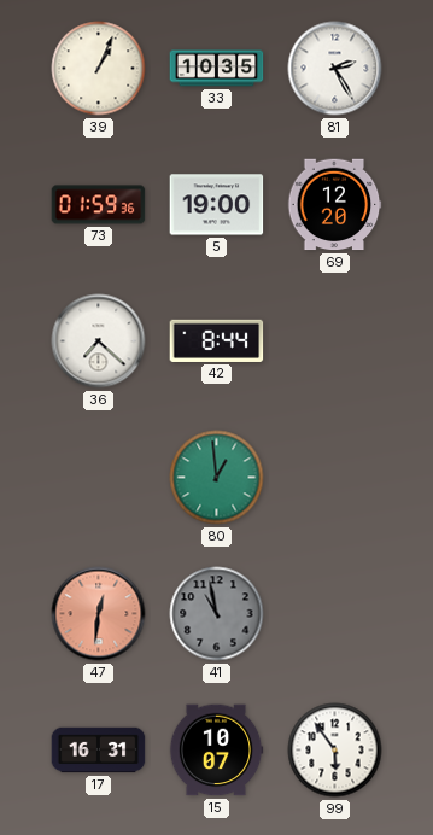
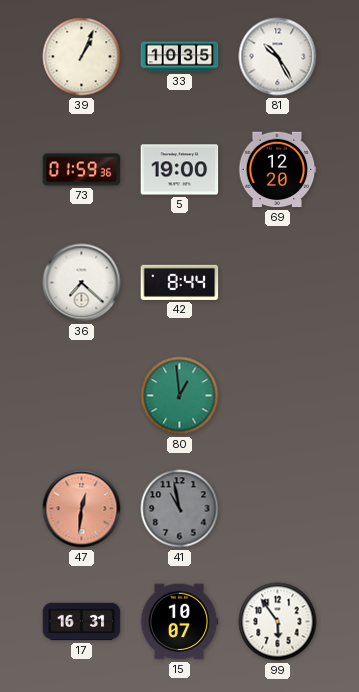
81: 2:25 -> 10:25
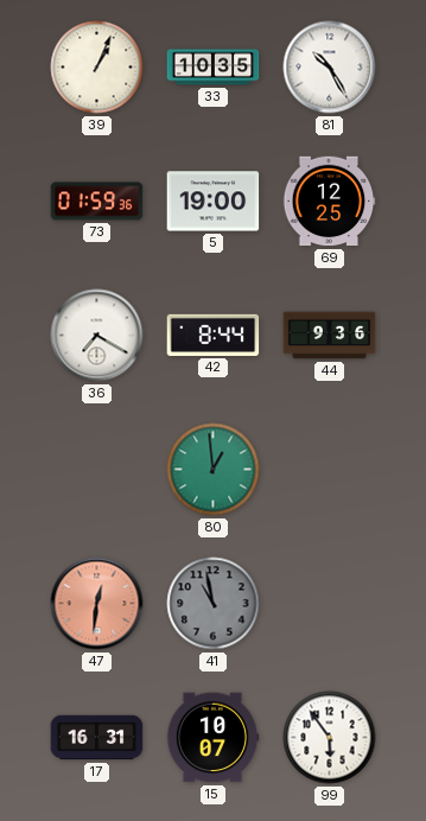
69: 12:20 -> 12:25
36: 7:22 -> 7:20
44: none -> 9:36
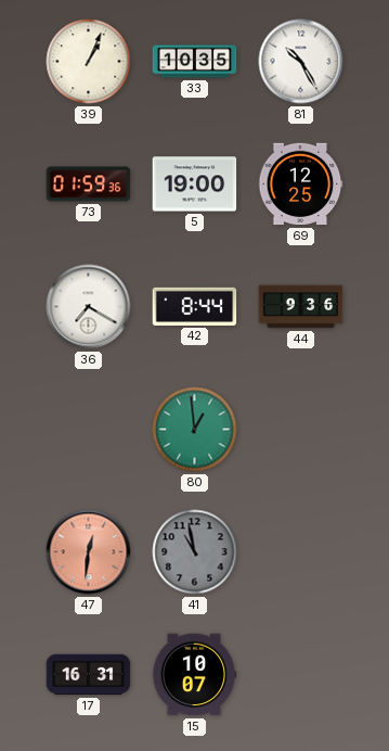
99: 5:54 -> none
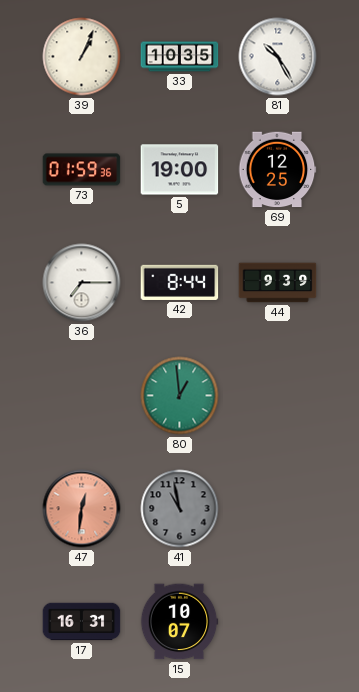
36: 7:20 -> 7:15
44: 9:36 -> 9:39
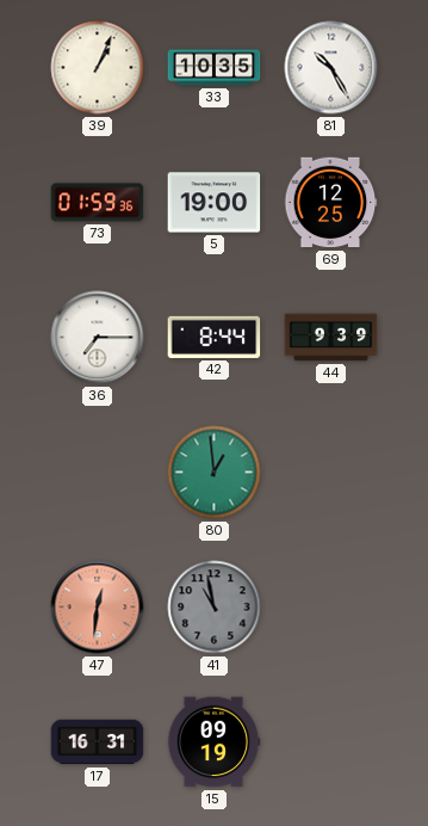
15: 10:07 -> 09:19
